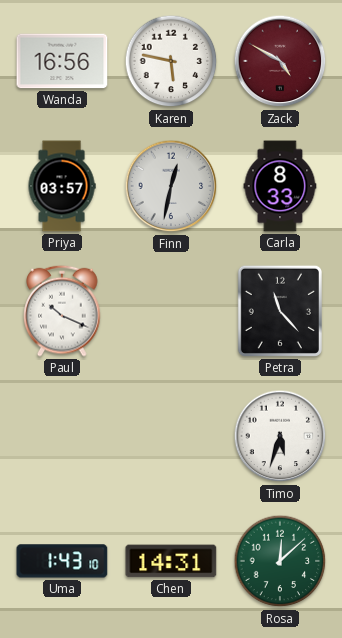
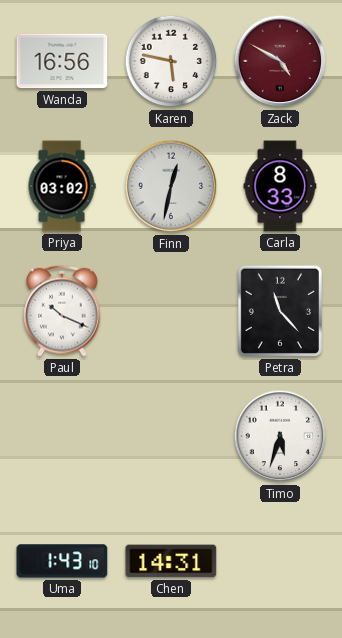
Priya: 03:57 -> 03:02
Rosa: 12:08 -> none
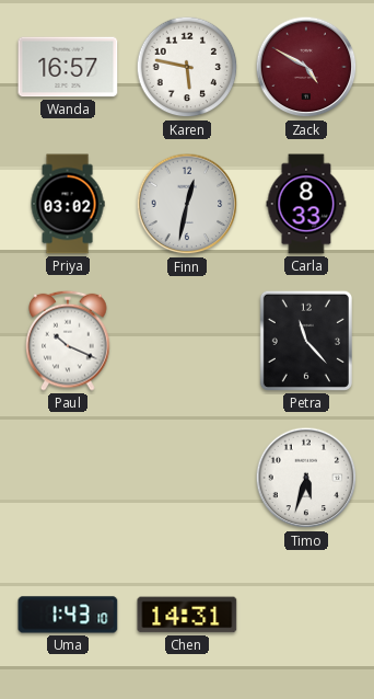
Wanda: 16:56 -> 16:57
